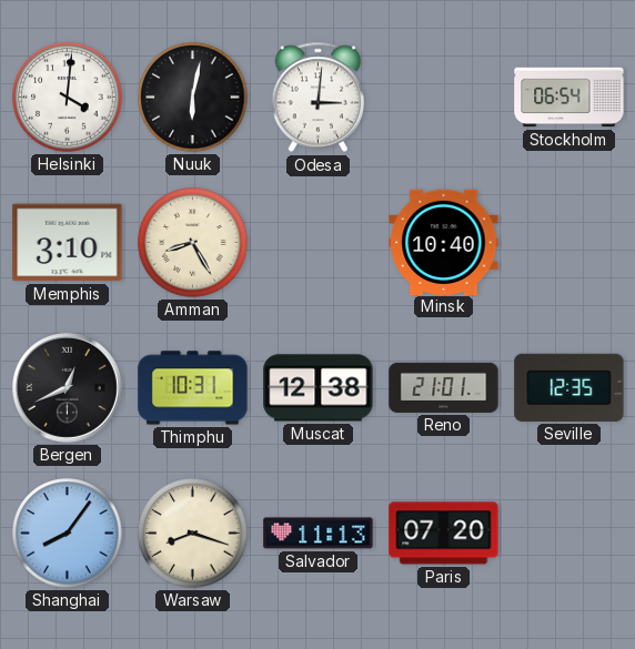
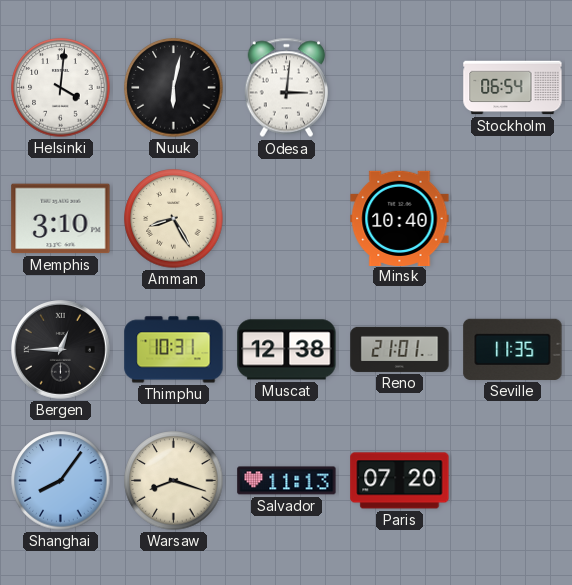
Bergen: 12:41 -> 12:45
Seville: 12:35 -> 11:35
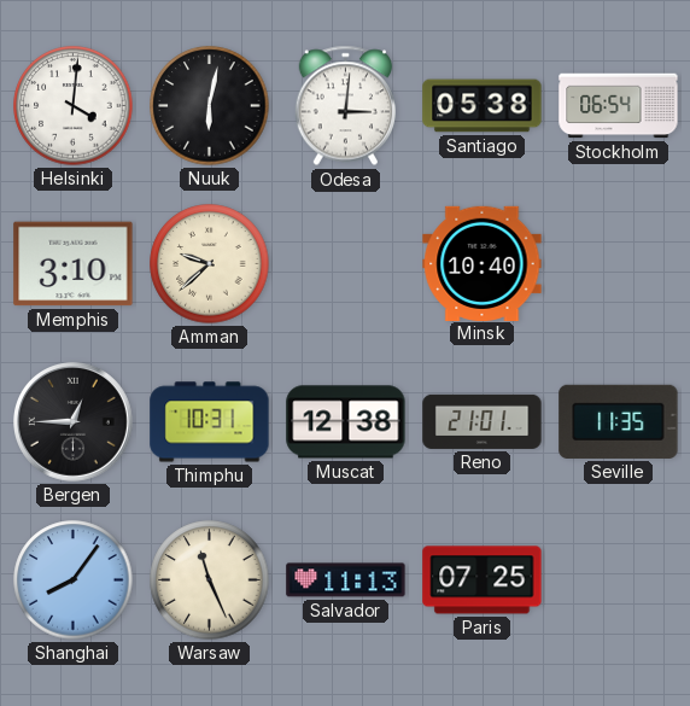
Santiago: none -> 05:38
Amman: 8:25 -> 9:38
Warsaw: 8:18 -> 11:26
Paris: 07:20 -> 07:25
